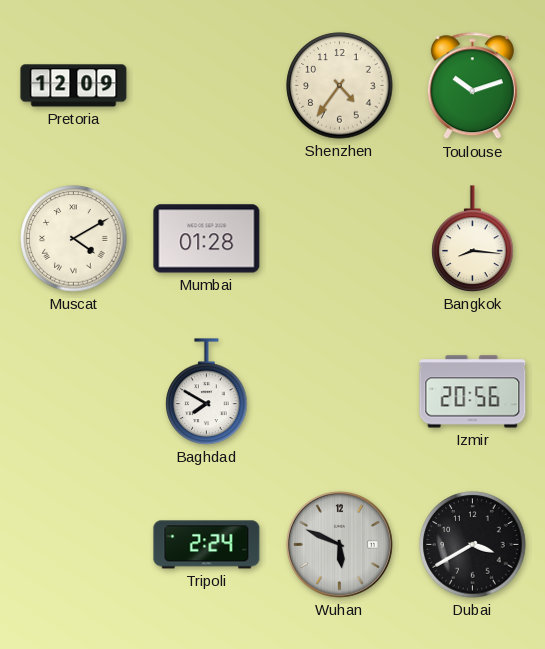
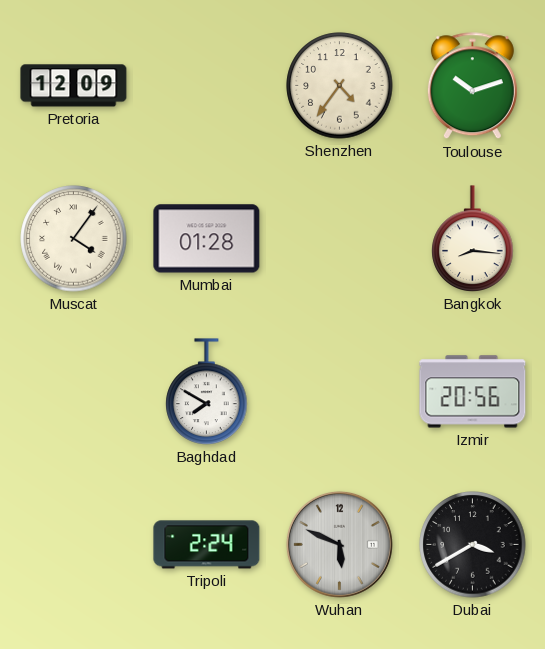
Muscat: 4:10 -> 4:06
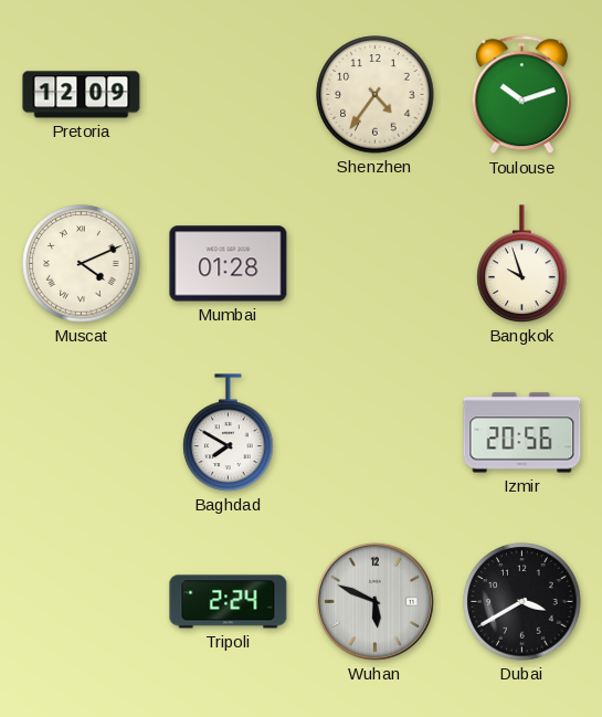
Muscat: 4:06 -> 4:11
Bangkok: 8:16 -> 9:57
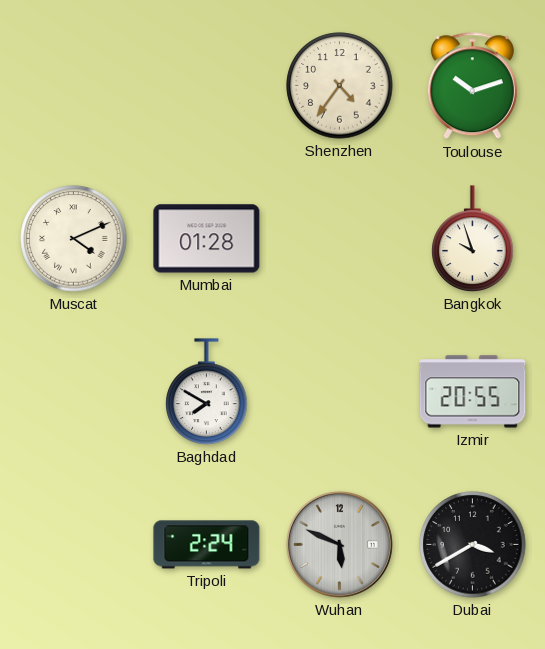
Pretoria: 12:09 -> none
Izmir: 20:56 -> 20:55
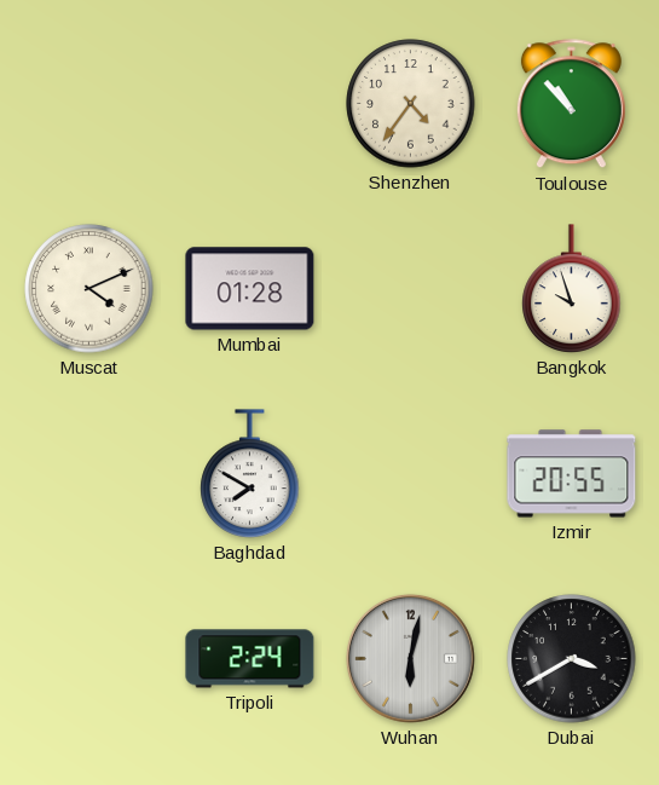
Toulouse: 10:12 -> 10:53
Wuhan: 5:49 -> 6:02
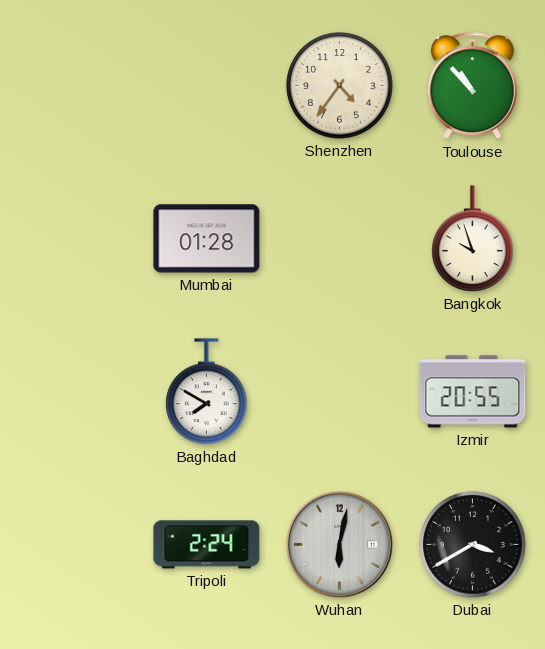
Muscat: 4:11 -> none
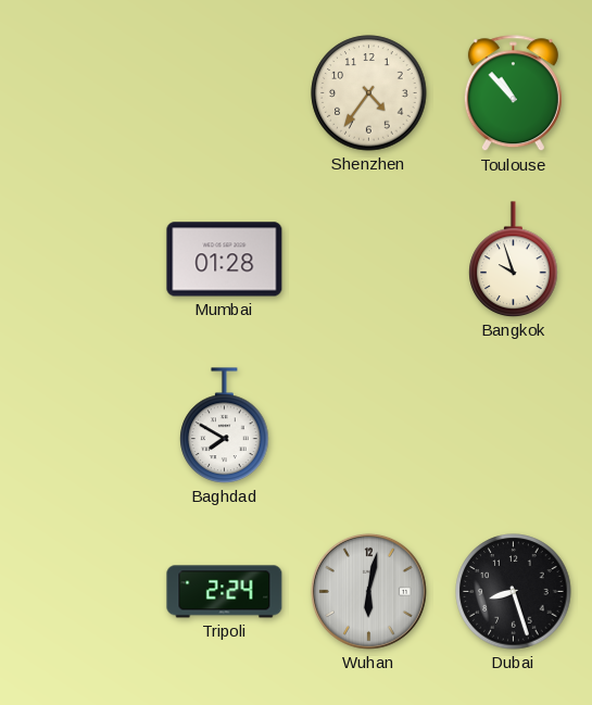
Izmir: 20:55 -> none
Dubai: 3:40 -> 8:27
